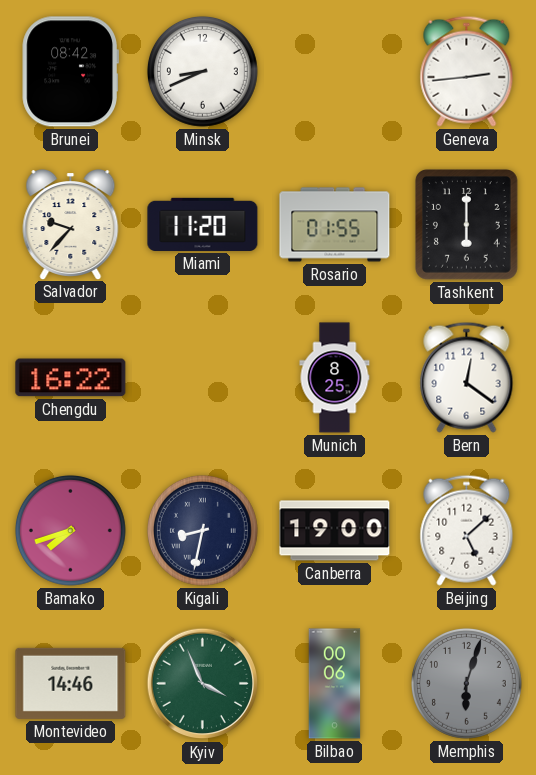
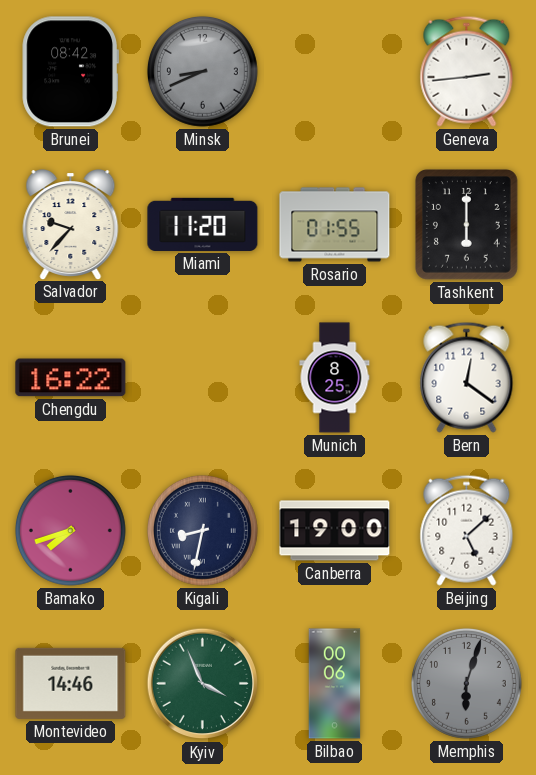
Minsk dial: white -> grey
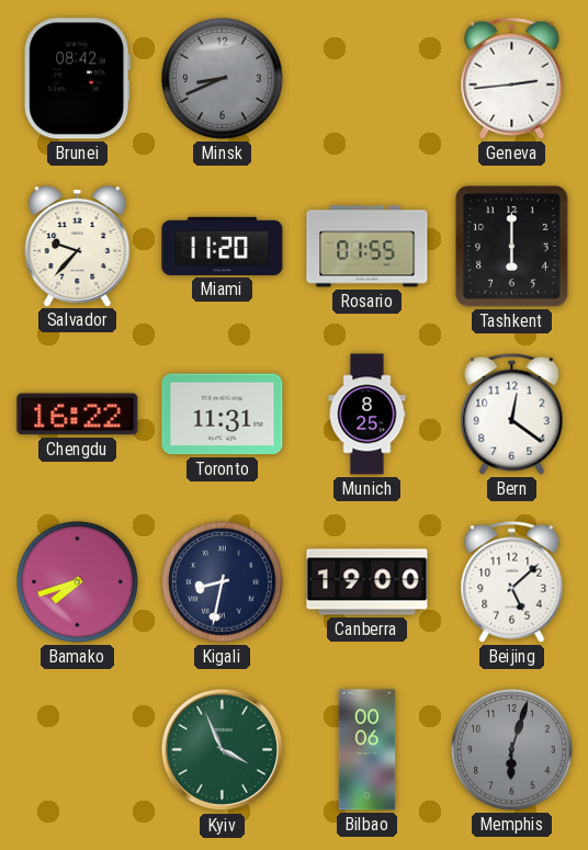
Toronto: none -> 11:31
Montevideo: 14:46 -> none
